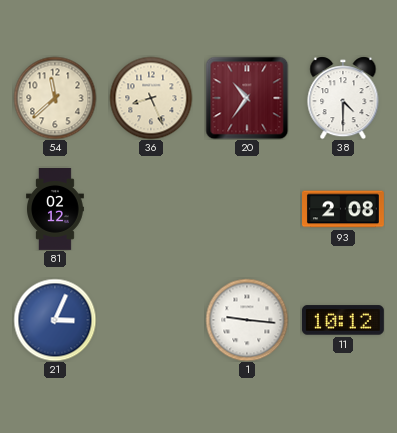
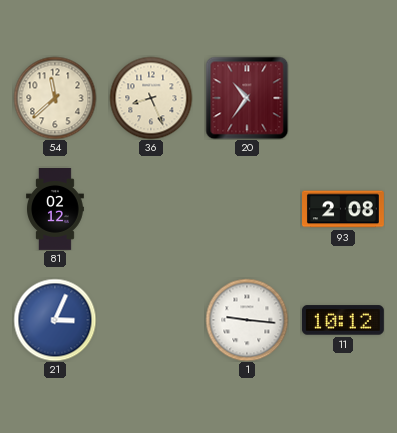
38: 4:30 -> none
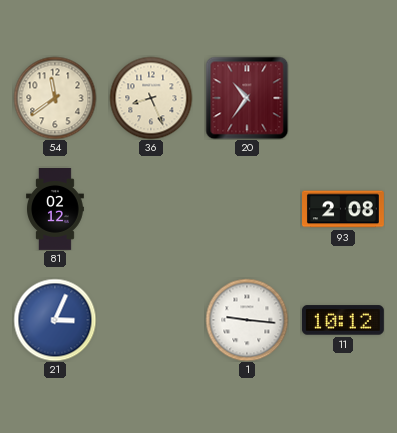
54: 11:38 -> 11:39
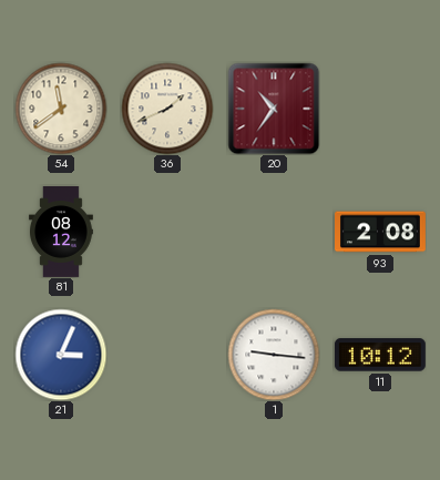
36: 8:26 -> 1:41
81: 02:12 -> 08:12
